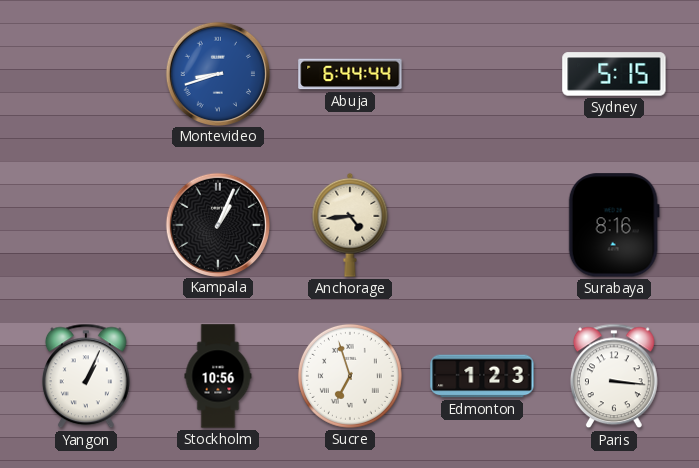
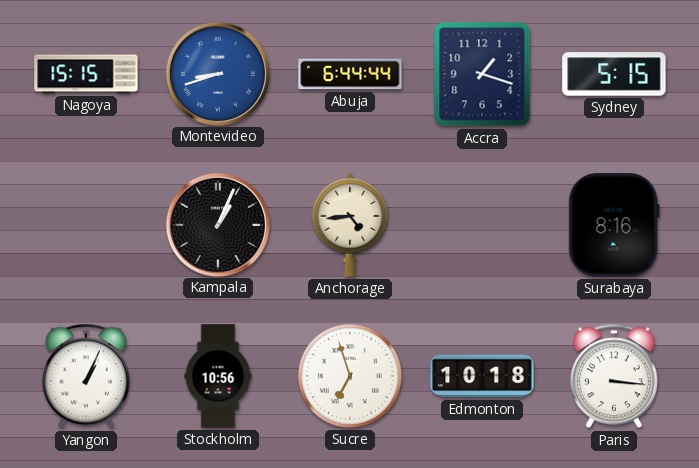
Nagoya: none -> 15:15
Accra: none -> 1:18
Edmonton: 1:23 -> 10:18
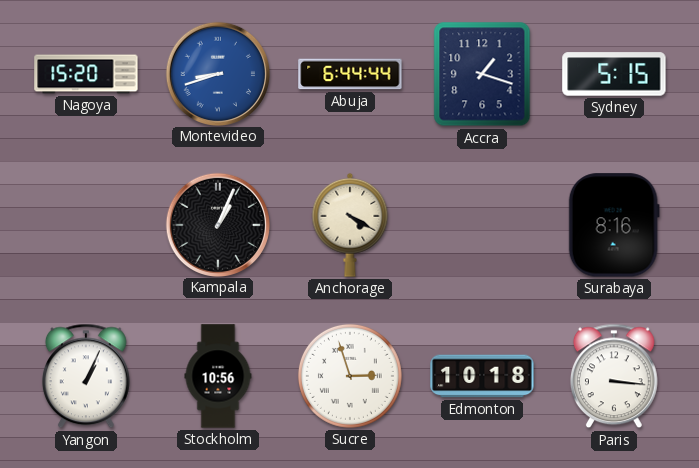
Nagoya: 15:15 -> 15:20
Anchorage: 4:44 -> 4:20
Sucre: 6:57 -> 2:57
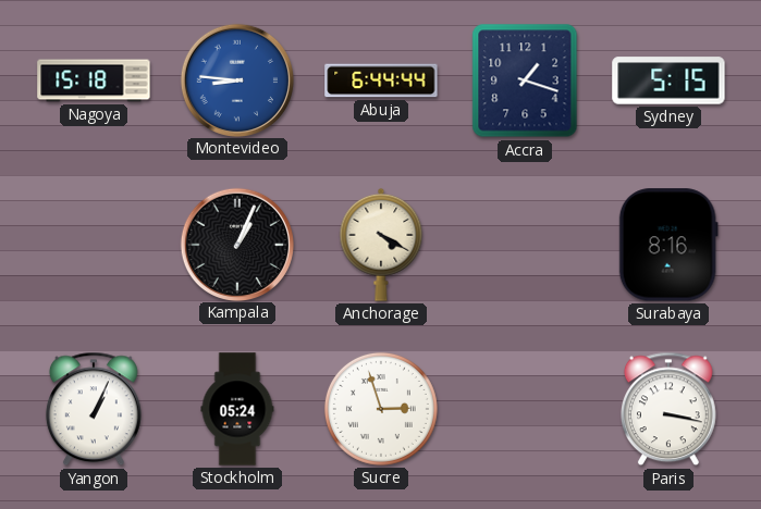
Nagoya: 15:20 -> 15:18
Montevideo: 8:42 -> 8:46
Stockholm: 10:56 -> 05:24
Edmonton: 10:18 -> none
Paris: 3:16 -> 3:17
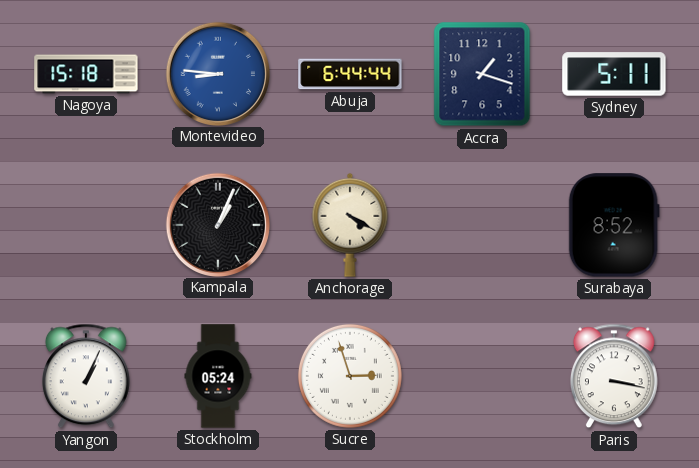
Sydney: 5:15 -> 5:11
Surabaya: 8:16 -> 8:52
